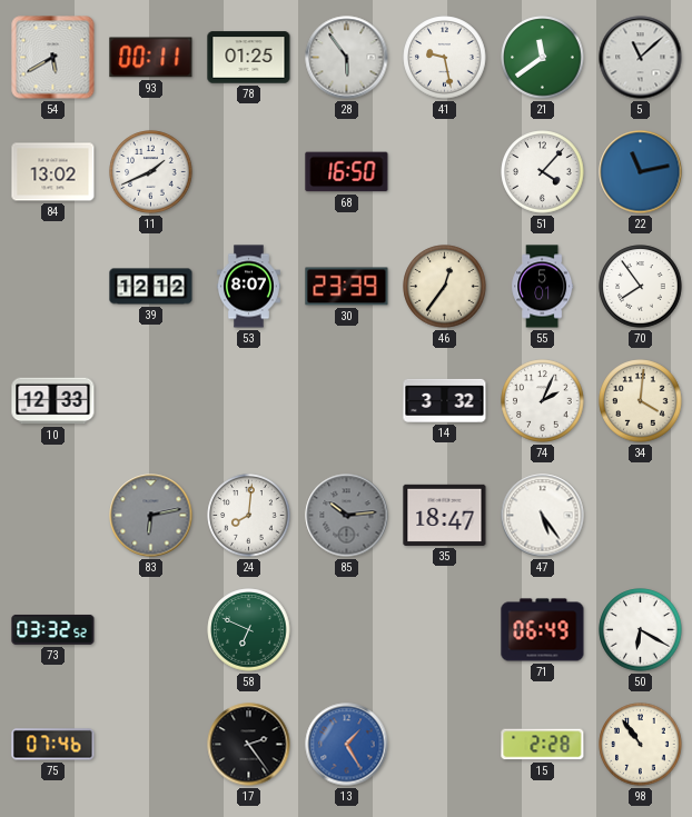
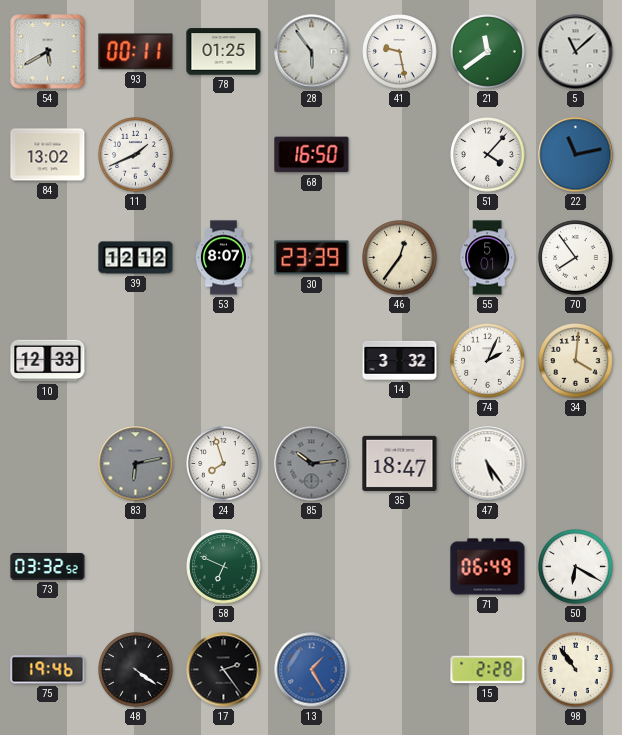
24: 8:01 -> 7:57
75: 07:46 -> 19:46
48: none -> 4:21
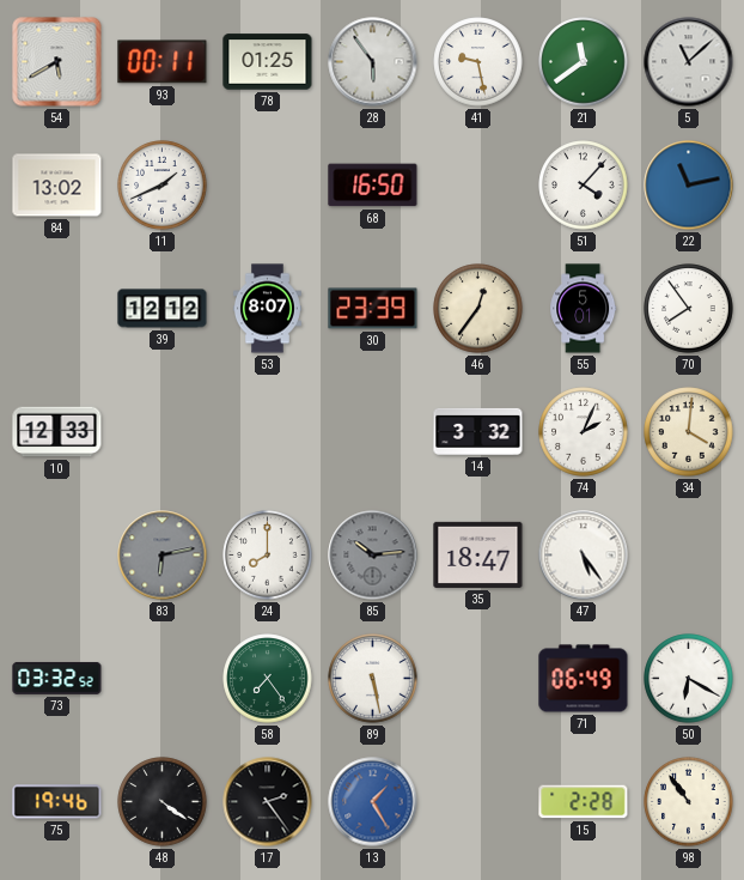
24: 7:57 -> 8:00
58: 6:49 -> 7:24
89: none -> 5:28
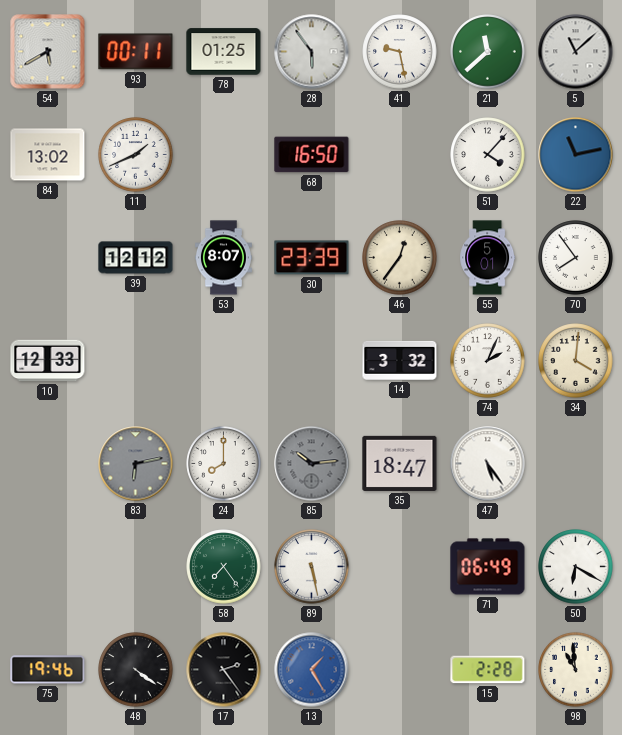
21: 11:39 -> 11:38
73: 03:32 -> none
98: 10:54 -> 10:59
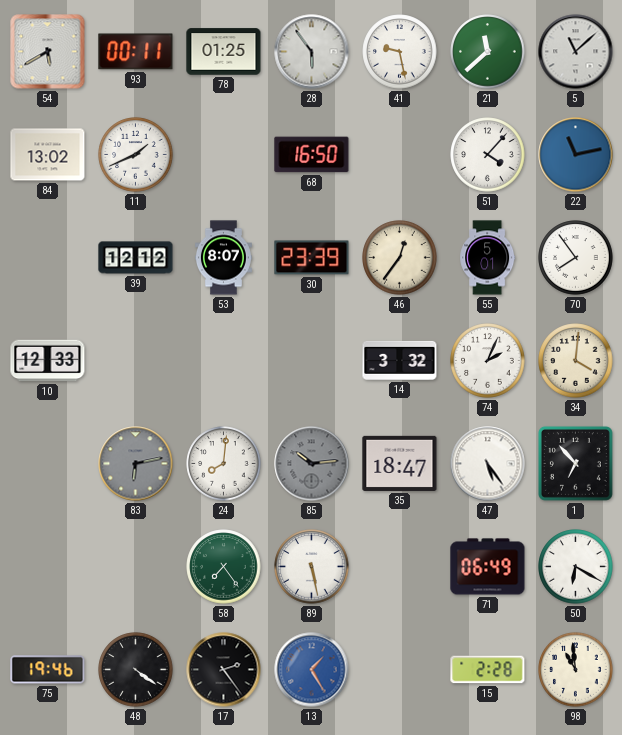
24: 8:00 -> 8:01
1: none -> 6:53
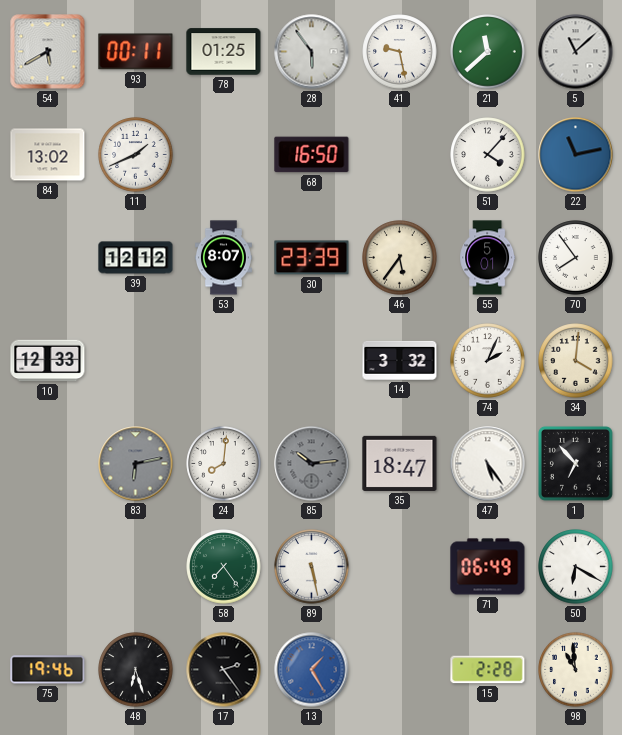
46: 12:36 -> 5:36
48: 4:21 -> 6:27
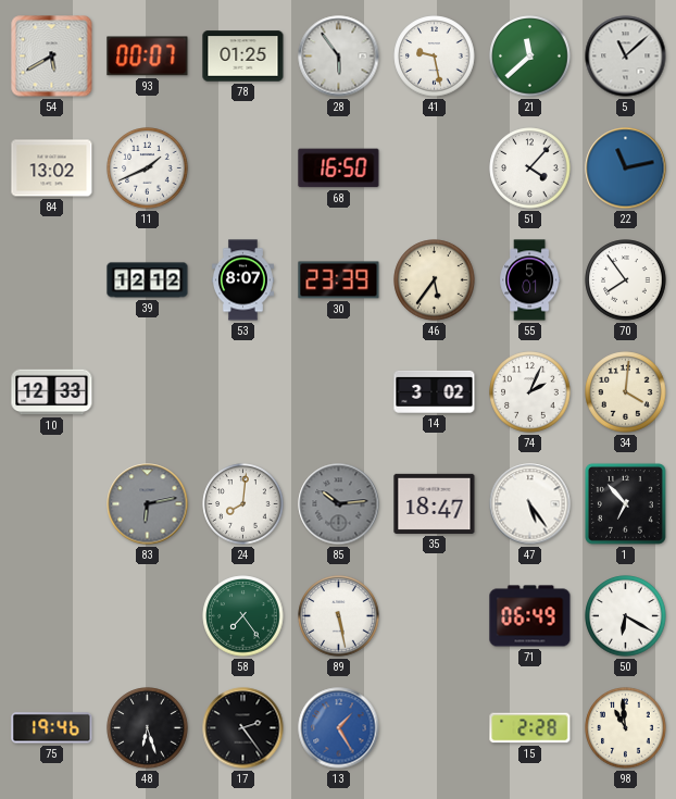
93: 00:11 -> 00:07
14: 3:32 -> 3:02
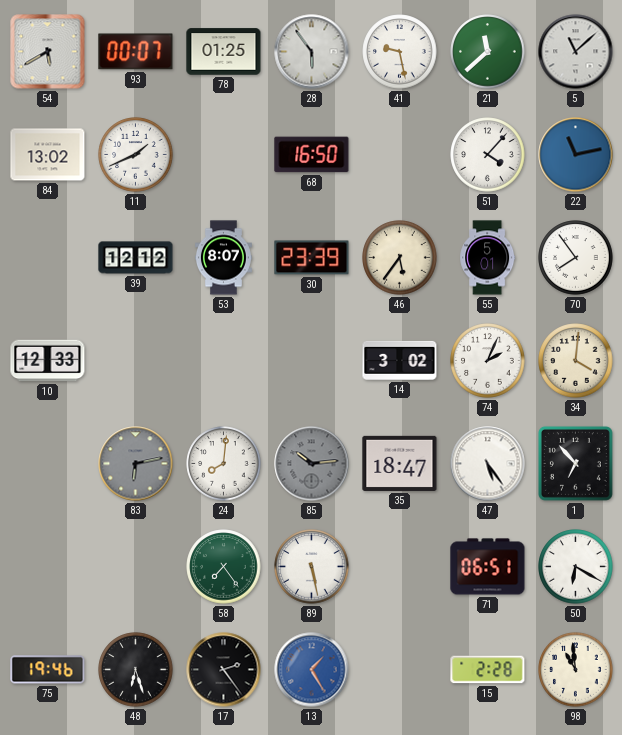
71: 06:49 -> 06:51
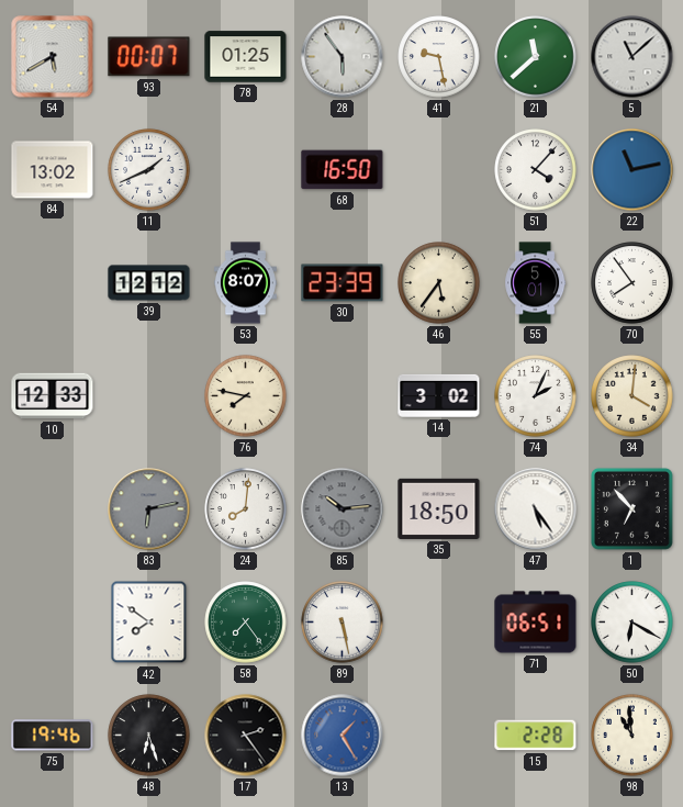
76: none -> 7:47
35: 18:47 -> 18:50
42: none -> 7:51
